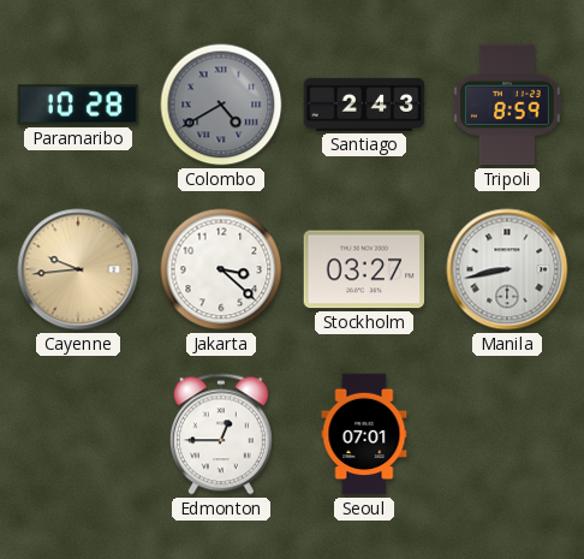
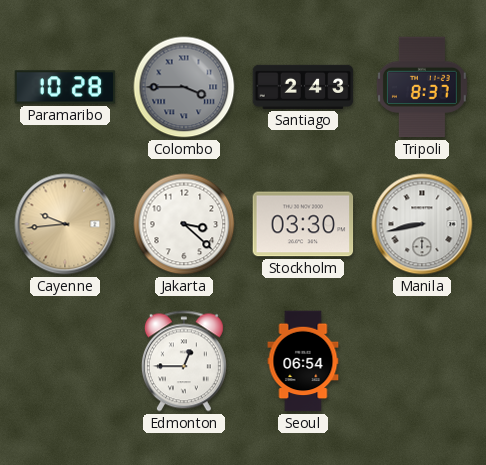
Colombo: 4:40 -> 3:45
Tripoli: 8:59 -> 8:37
Stockholm: 03:27 -> 03:30
Seoul: 07:01 -> 06:54
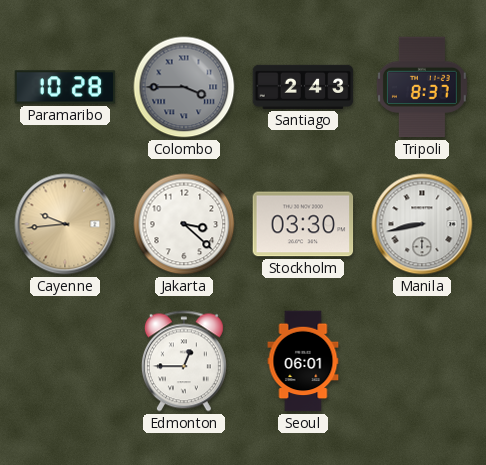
Seoul: 06:54 -> 06:01
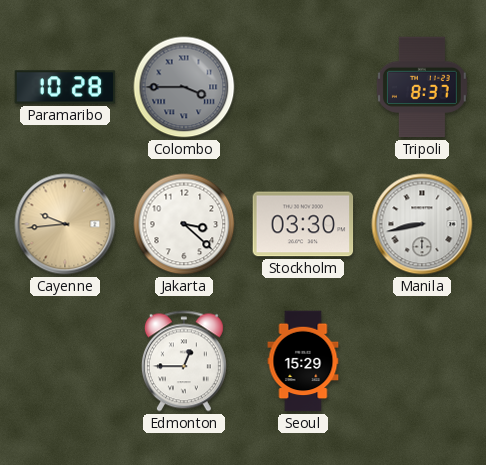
Santiago: 2:43 -> none
Seoul: 06:01 -> 15:29
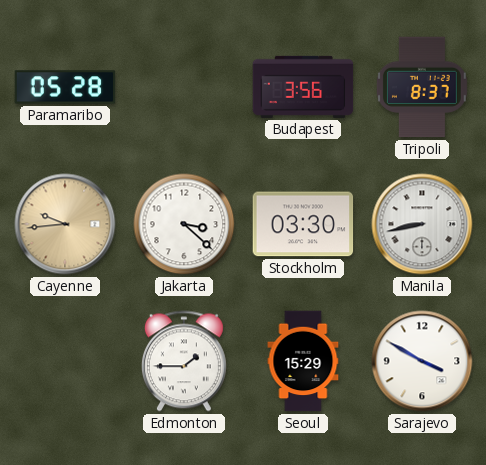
Paramaribo: 10:28 -> 05:28
Colombo: 3:45 -> none
Budapest: none -> 3:56
Edmonton: 12:45 -> 1:45
Sarajevo: none -> 3:50
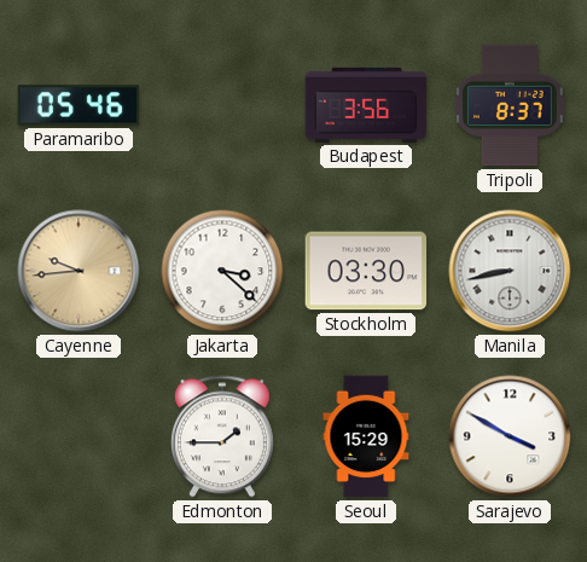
Paramaribo: 05:28 -> 05:46
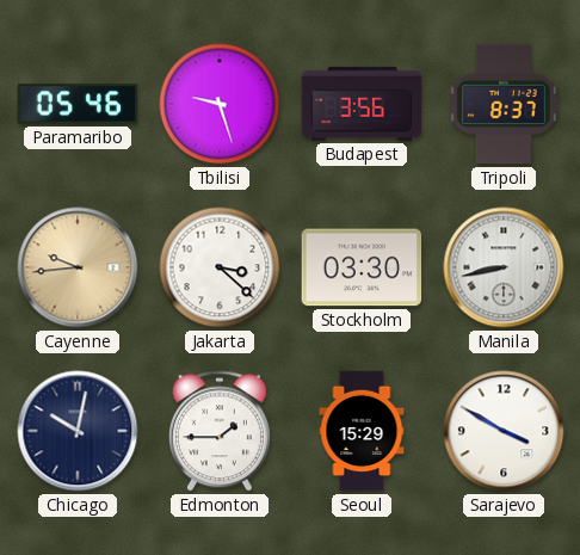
Tbilisi: none -> 9:27
Chicago: none -> 10:02
